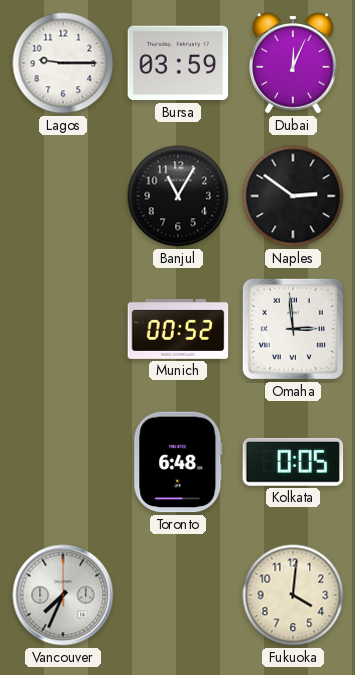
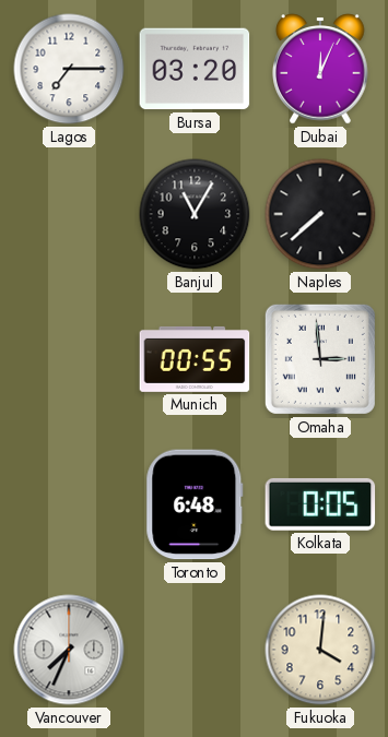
Lagos: 9:15 -> 7:15
Bursa: 03:59 -> 03:20
Naples: 2:51 -> 7:38
Munich: 00:52 -> 00:55
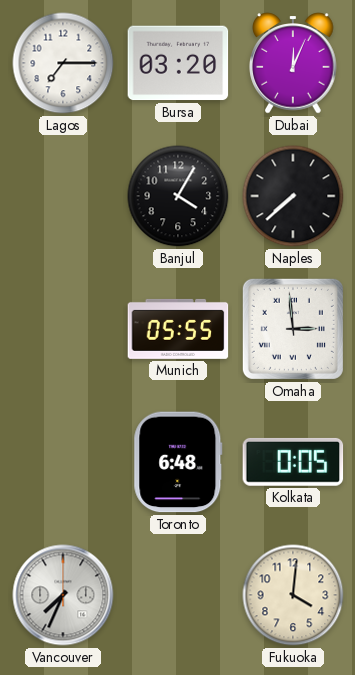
Banjul: 11:05 -> 4:05
Munich: 00:55 -> 05:55
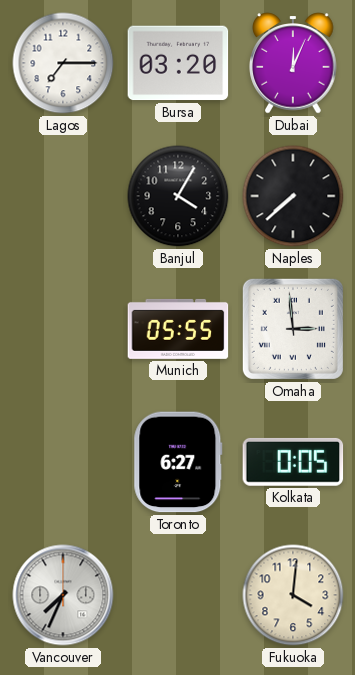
Toronto: 6:48 -> 6:27
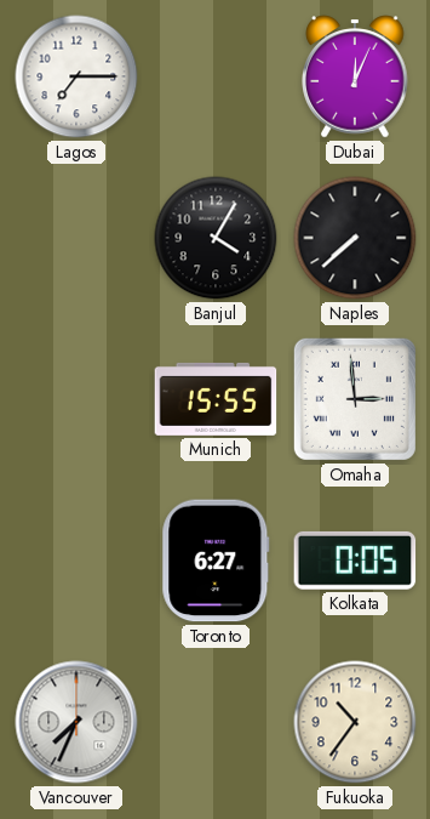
Bursa: 03:20 -> none
Munich: 05:55 -> 15:55
Fukuoka: 4:01 -> 10:36
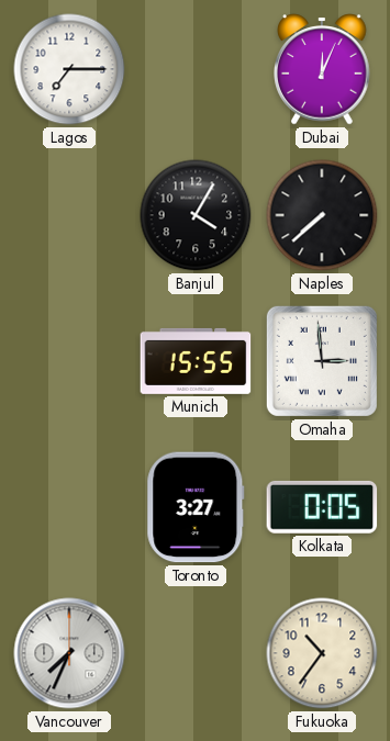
Toronto: 6:27 -> 3:27
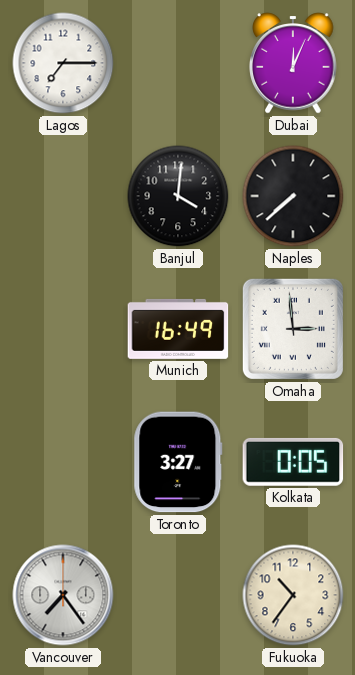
Banjul: 4:05 -> 4:01
Munich: 15:55 -> 16:49
Vancouver: 7:34 -> 7:24
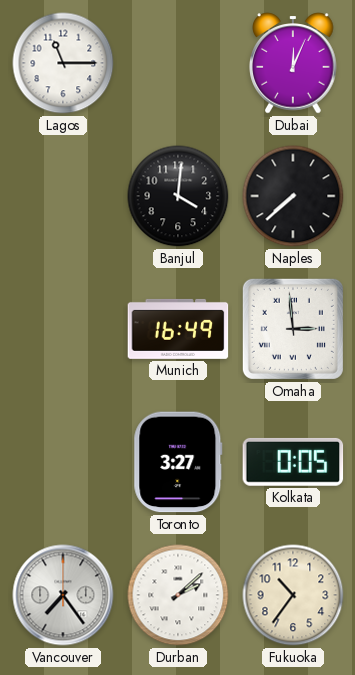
Lagos: 7:15 -> 11:15
Durban: none -> 2:08
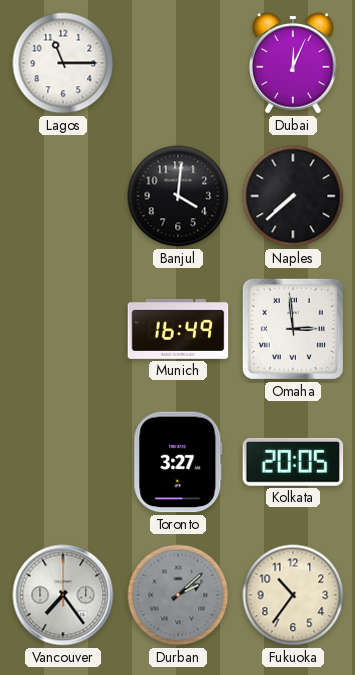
Kolkata: 0:05 -> 20:05
Durban dial: white -> grey
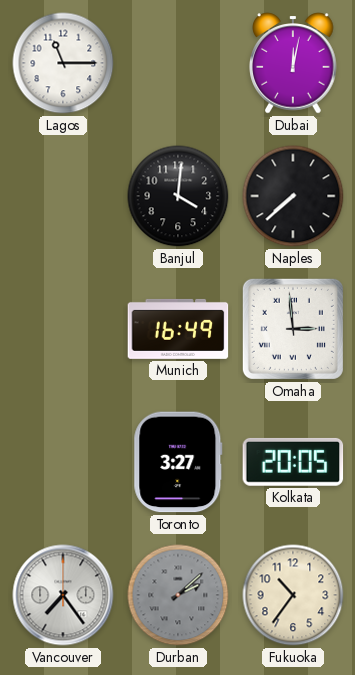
Dubai: 12:04 -> 12:02
